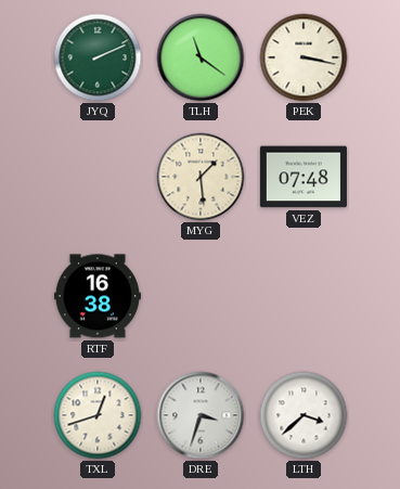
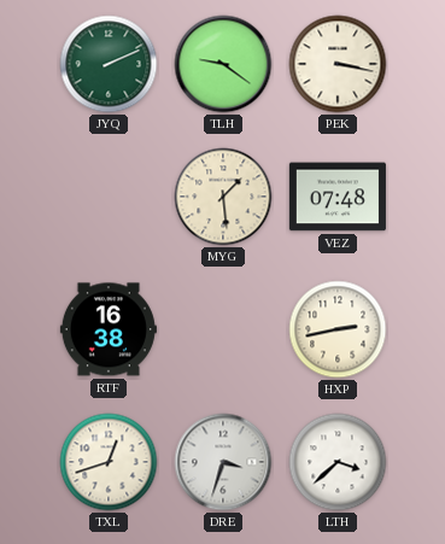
TLH: 11:21 -> 9:21
HXP: none -> 2:43
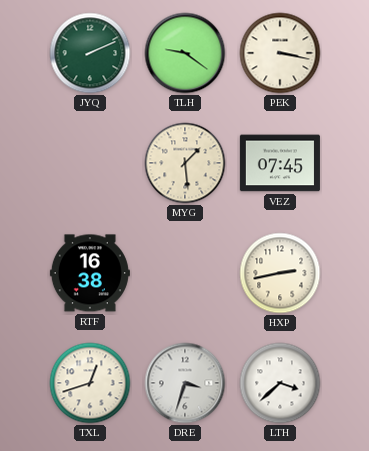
VEZ: 07:48 -> 07:45
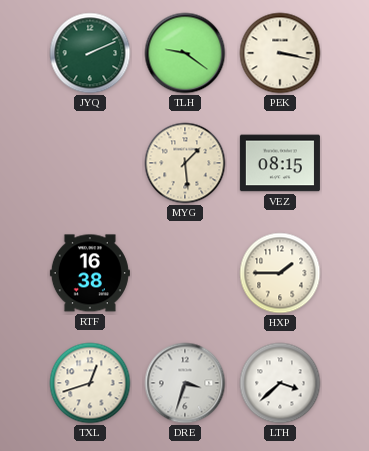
VEZ: 07:45 -> 08:15
HXP: 2:43 -> 1:45
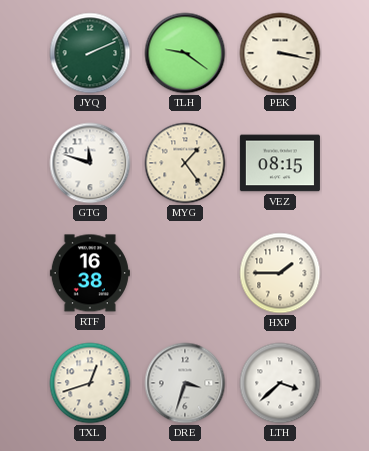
GTG: none -> 11:48
MYG: 1:29 -> 1:24
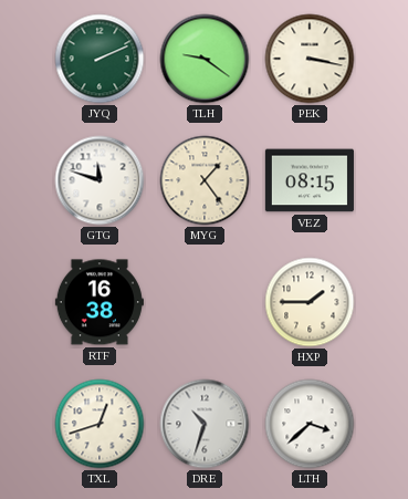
DRE: 3:33 -> 10:33
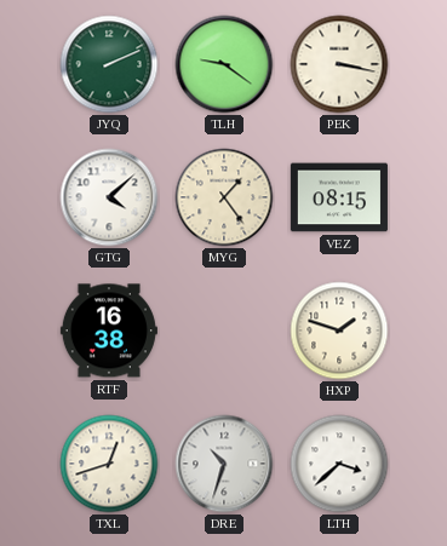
GTG: 11:48 -> 4:08
HXP: 1:45 -> 1:48
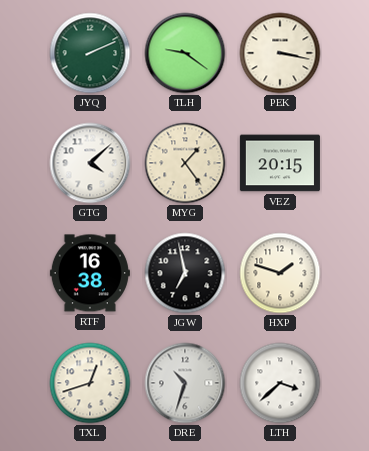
VEZ: 08:15 -> 20:15
JGW: none -> 6:58
